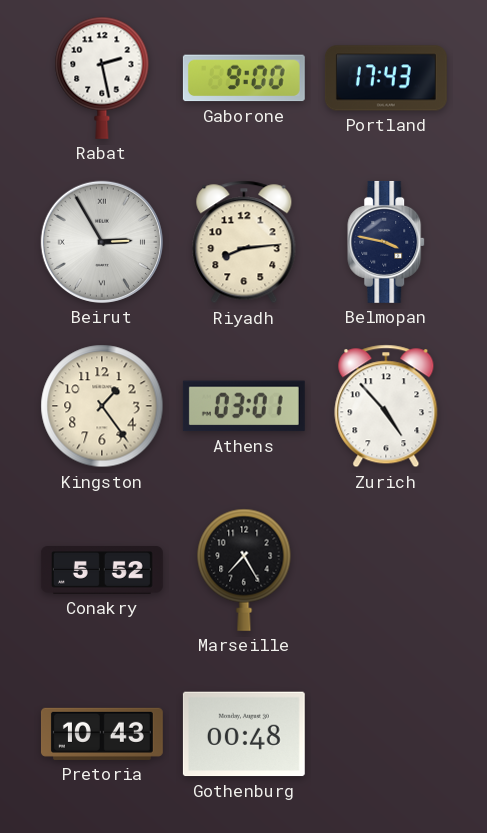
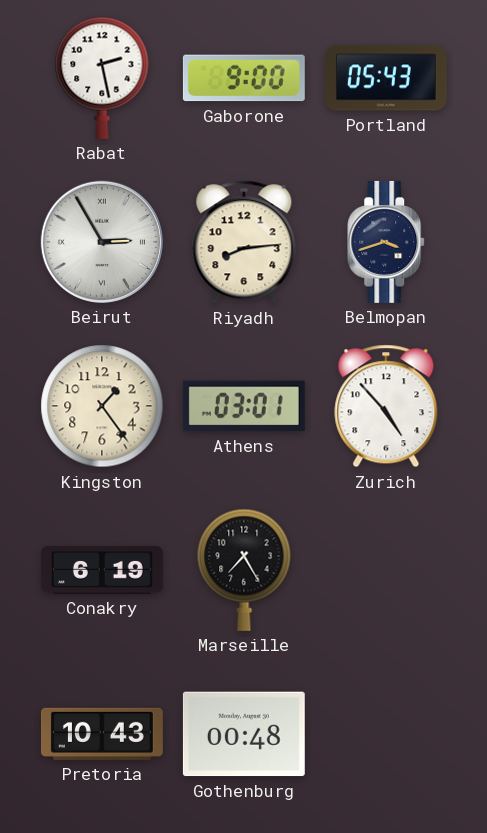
Portland: 17:43 -> 05:43
Belmopan: 3:47 -> 3:42
Conakry: 5:52 -> 6:19
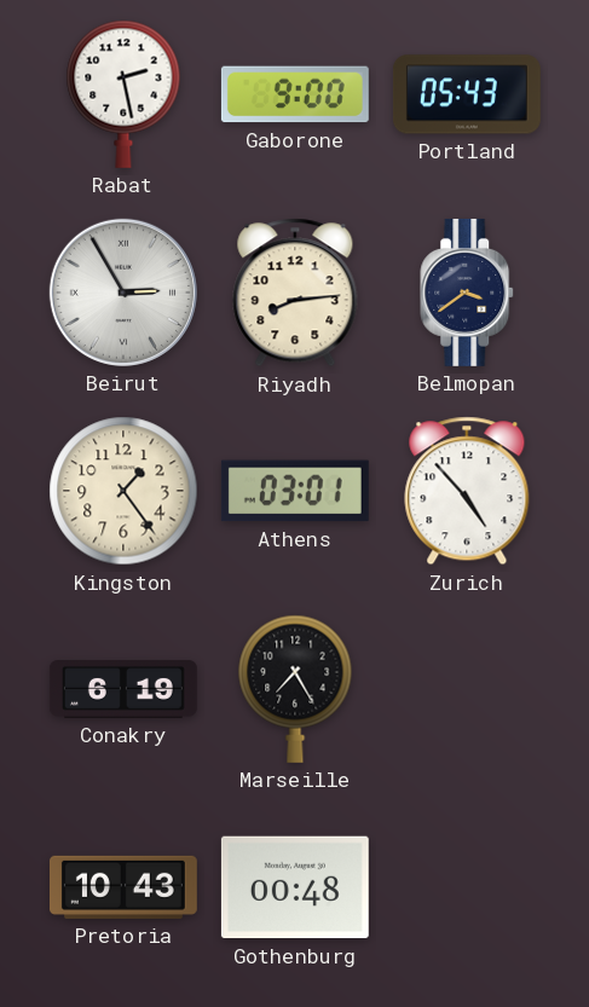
Belmopan: 3:42 -> 3:39
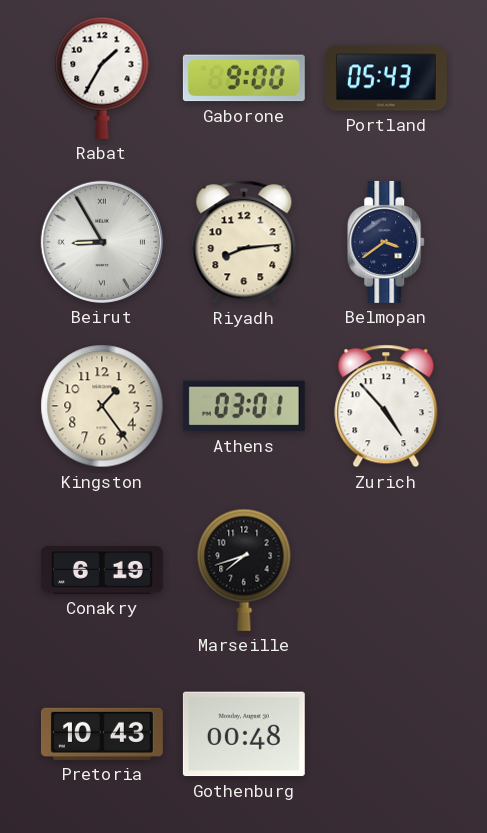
Rabat: 2:28 -> 1:35
Beirut: 2:55 -> 8:55
Marseille: 7:25 -> 7:42
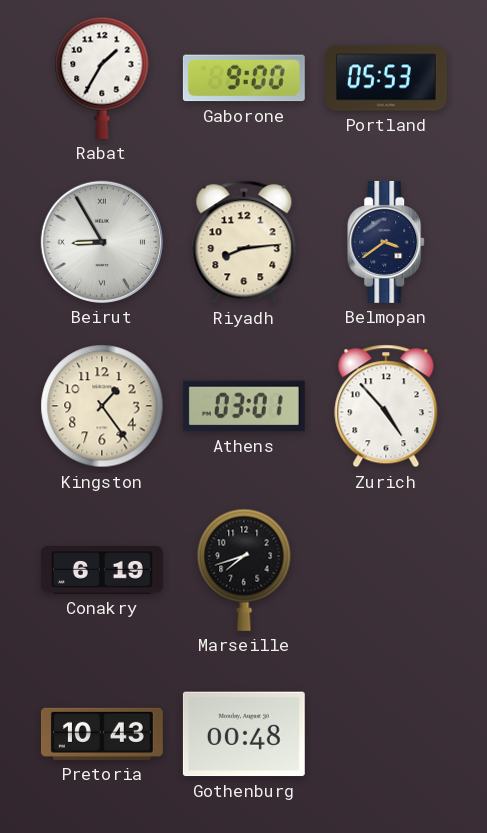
Portland: 05:43 -> 05:53
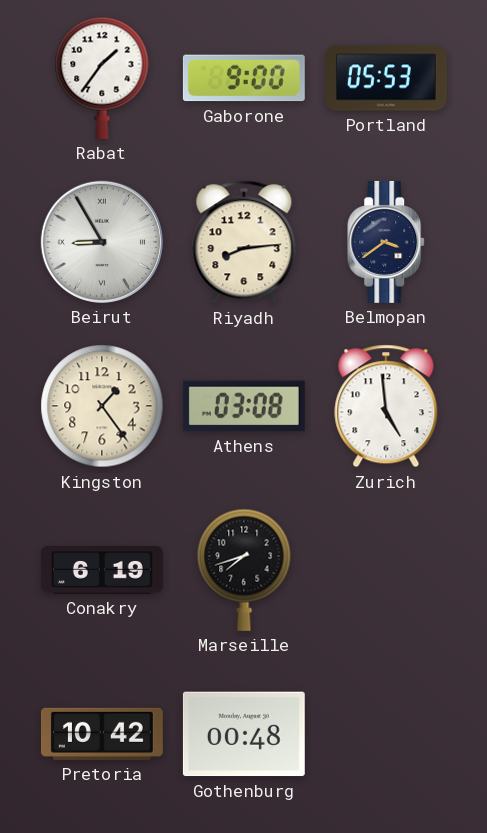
Rabat: 1:35 -> 1:36
Athens: 03:01 -> 03:08
Zurich: 4:53 -> 4:59
Pretoria: 10:43 -> 10:42
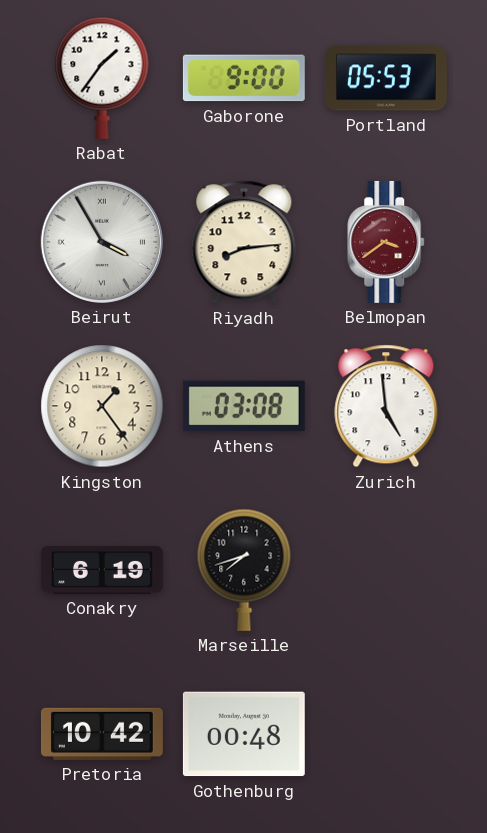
Beirut: 8:55 -> 3:55
Belmopan dial: navy -> burgundy
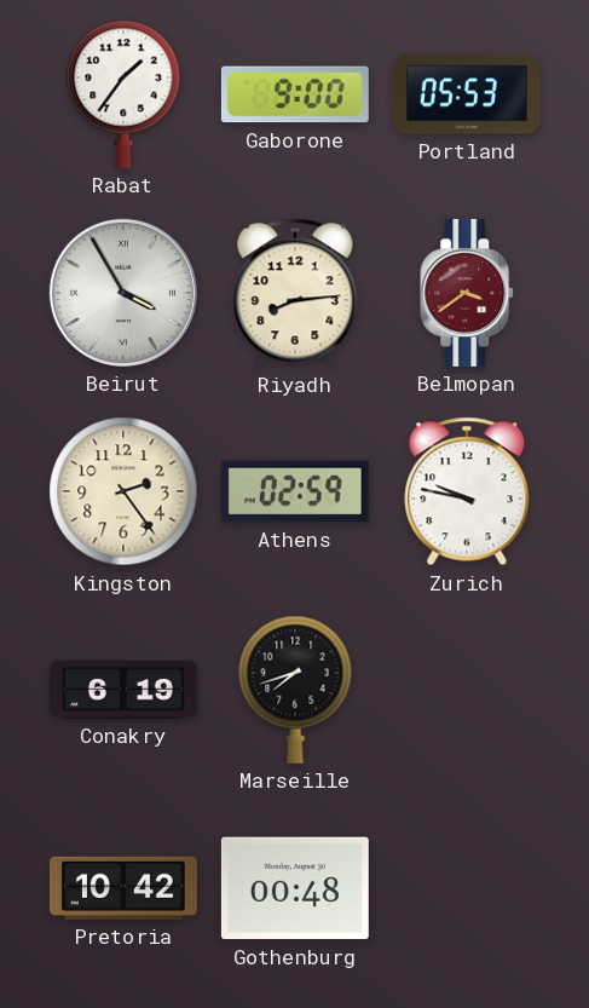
Kingston: 1:24 -> 2:24
Athens: 03:08 -> 02:59
Zurich: 4:59 -> 9:47
